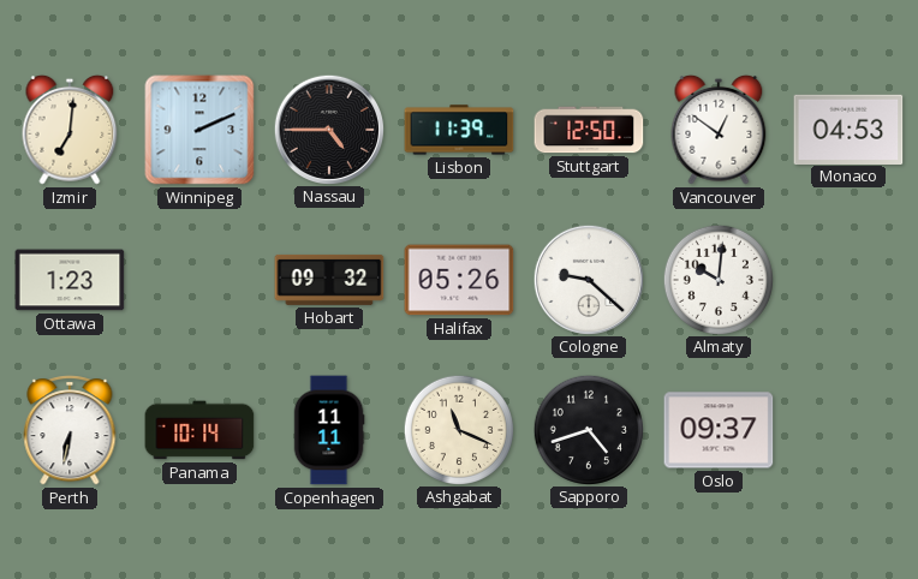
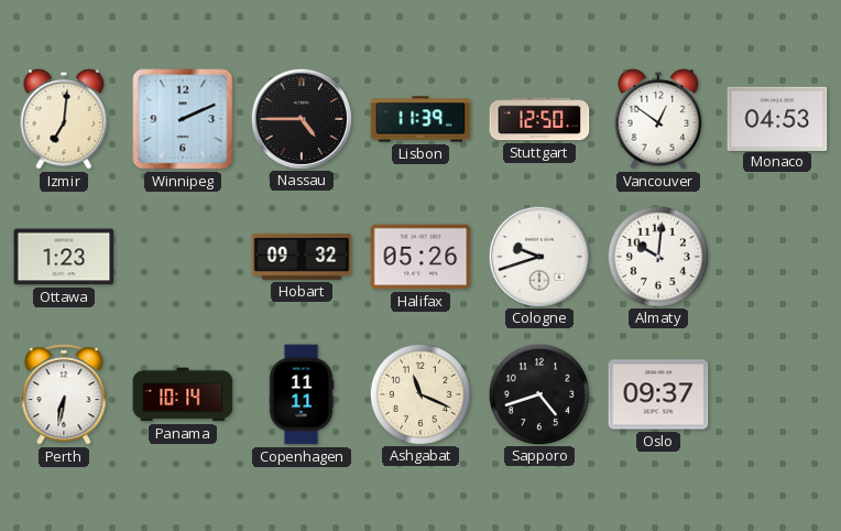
Cologne: 9:22 -> 9:42
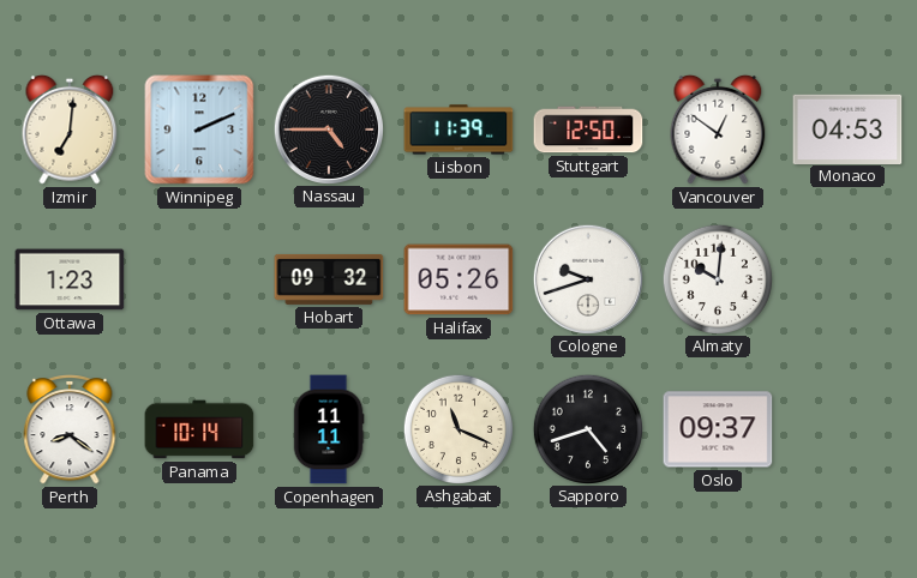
Perth: 6:32 -> 8:21
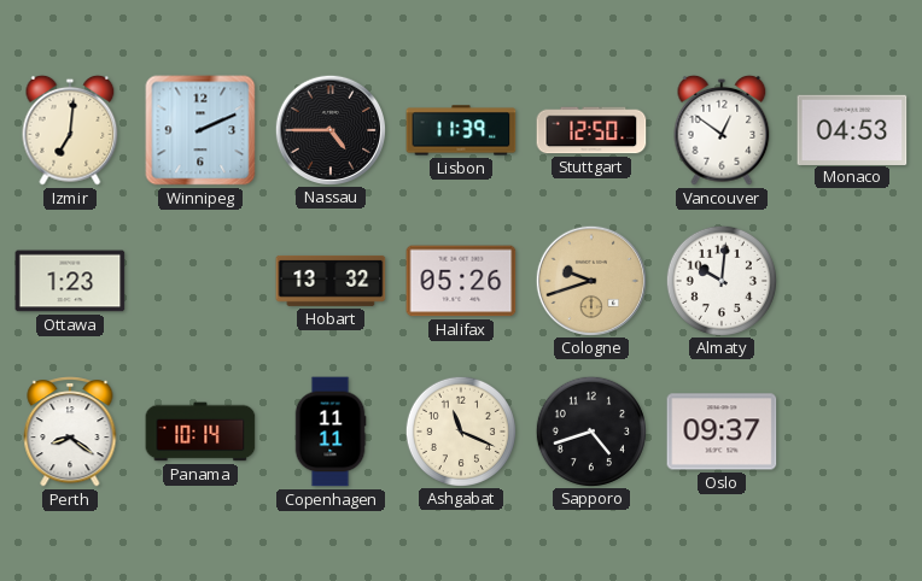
Hobart: 09:32 -> 13:32
Cologne dial: white -> champagne
